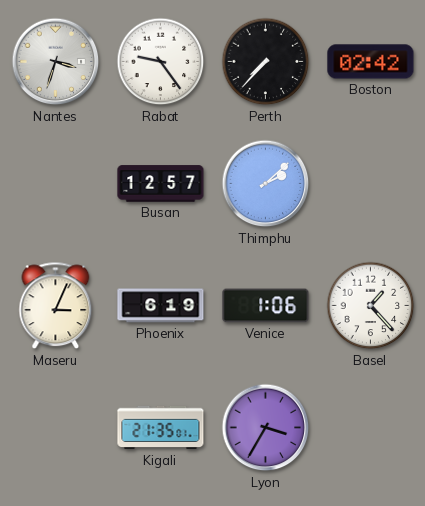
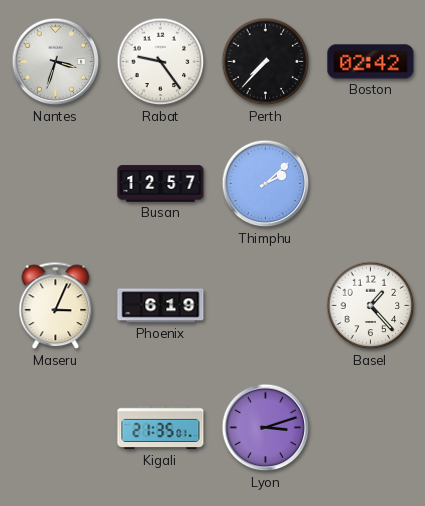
Venice: 1:06 -> none
Lyon: 3:35 -> 3:12
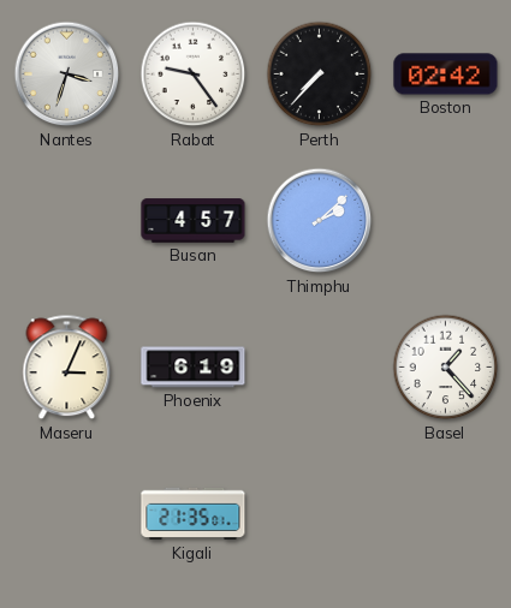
Busan: 12:57 -> 4:57
Lyon: 3:12 -> none
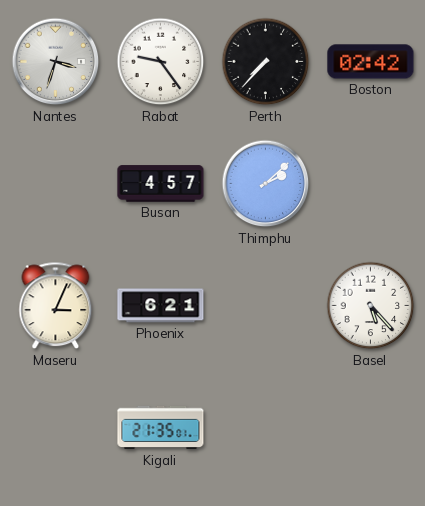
Phoenix: 6:19 -> 6:21
Basel: 1:23 -> 5:23
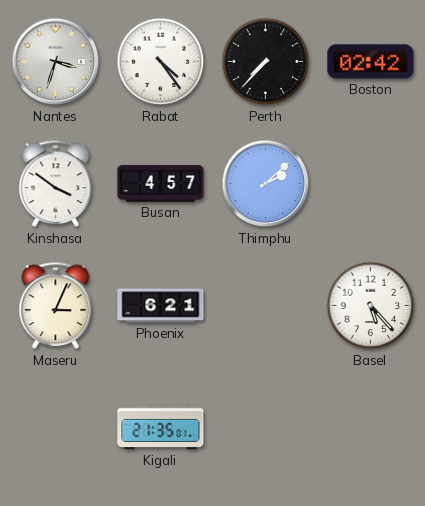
Rabat: 9:24 -> 4:24
Kinshasa: none -> 3:51
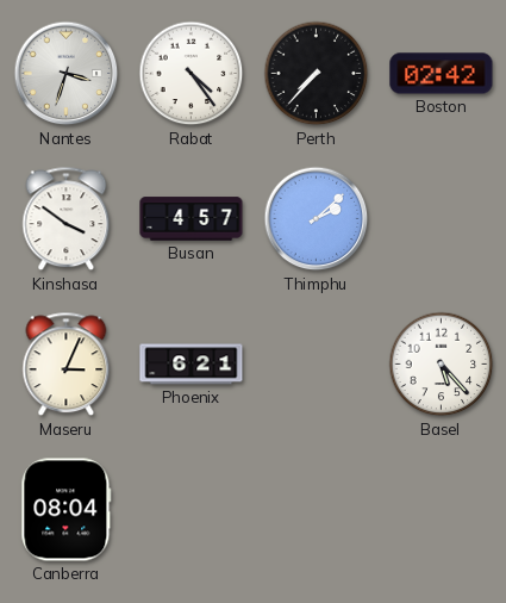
Canberra: none -> 08:04
Kigali: 21:35 -> none
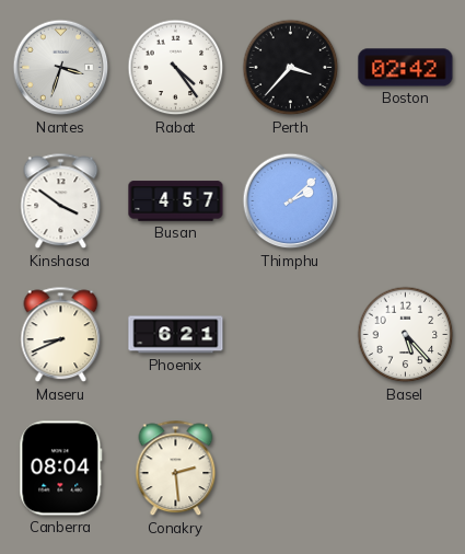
Perth: 7:37 -> 3:37
Maseru: 3:04 -> 8:41
Conakry: none -> 2:29
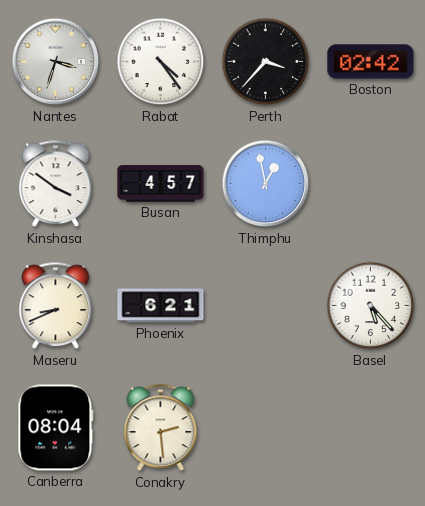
Thimphu: 2:08 -> 12:58
